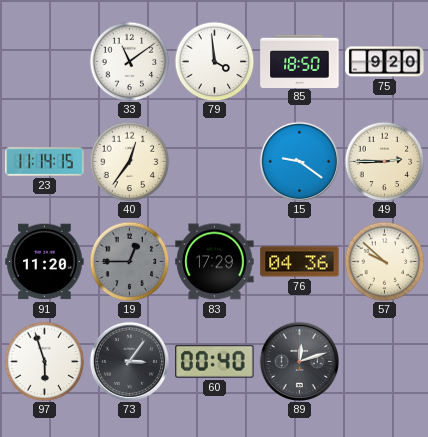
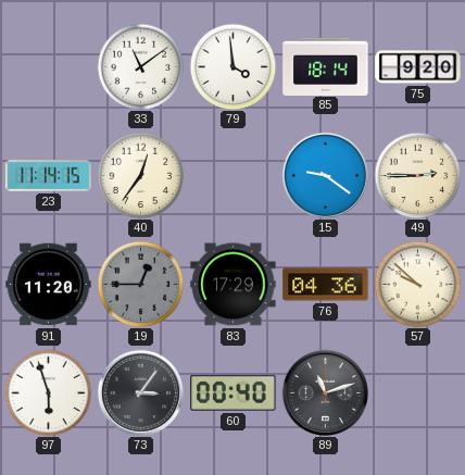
85: 18:50 -> 18:14
89: 12:12 -> 11:12
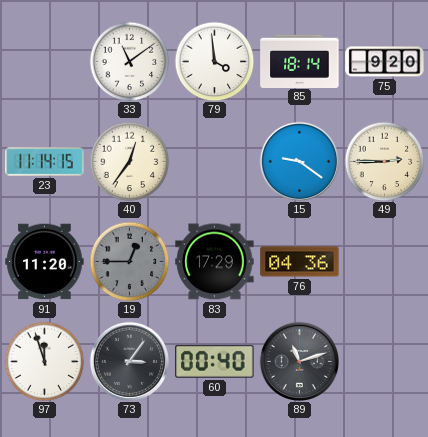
57: 9:52 -> none
97: 5:57 -> 11:57
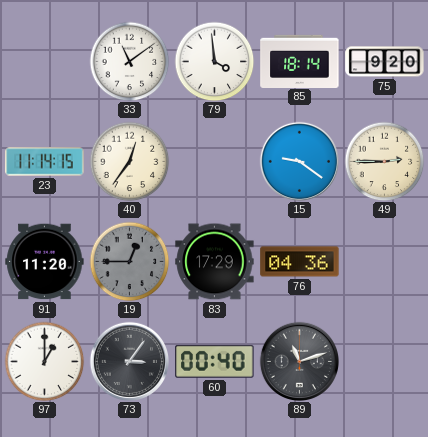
97: 11:57 -> 1:00
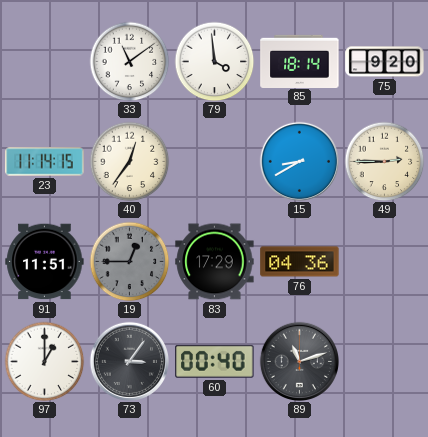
15: 9:21 -> 8:40
91: 11:20 -> 11:51
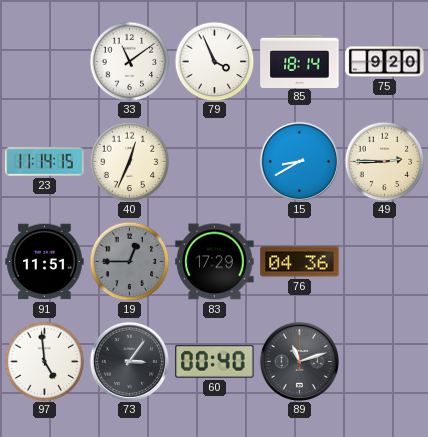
79: 3:59 -> 3:56
40: 12:36 -> 12:34
97: 1:00 -> 4:59
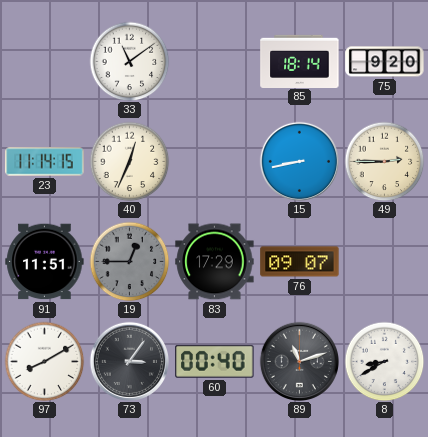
79: 3:56 -> none
15: 8:40 -> 8:43
76: 04:36 -> 09:07
97: 4:59 -> 8:10
8: none -> 8:40
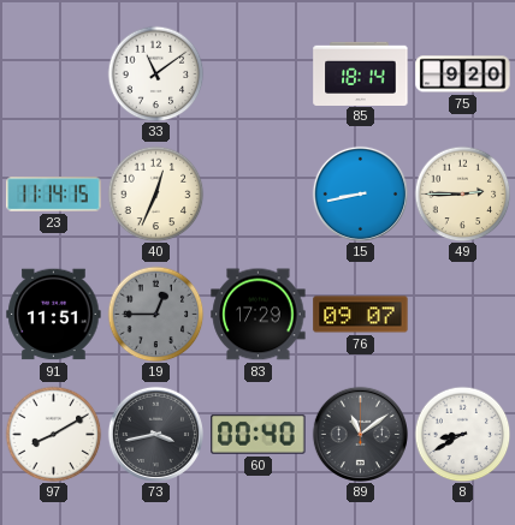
73: 3:06 -> 3:43
89: 11:12 -> 11:09
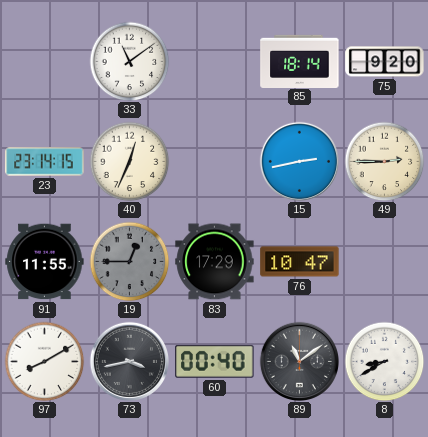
23: 11:14 -> 23:14
15: 8:43 -> 2:43
91: 11:51 -> 11:55
76: 09:07 -> 10:47
